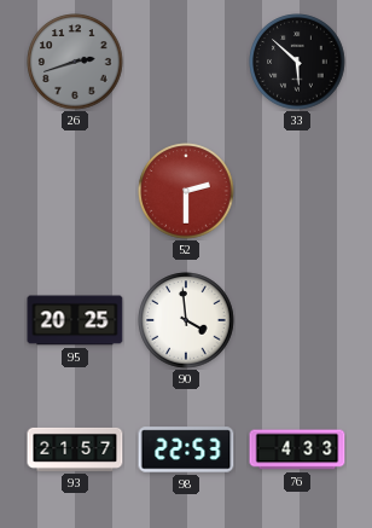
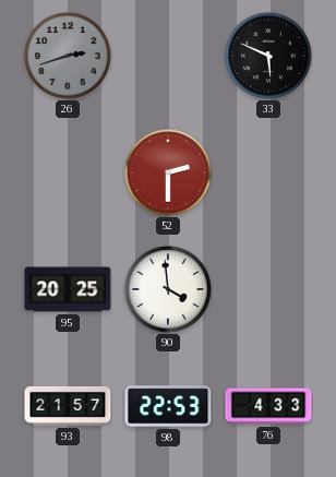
33: 5:52 -> 5:49
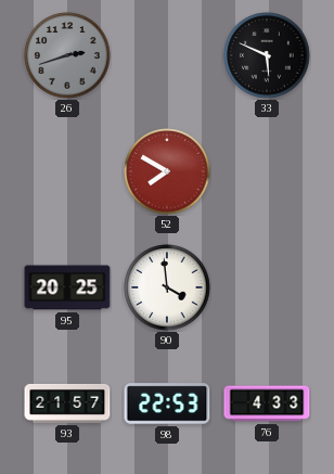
52: 2:30 -> 7:50
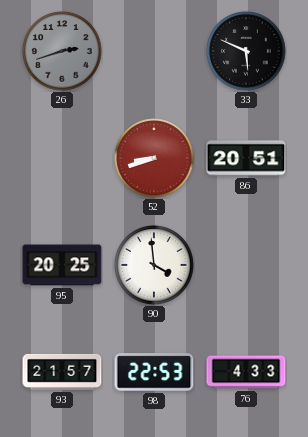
52: 7:50 -> 8:42
86: none -> 20:51
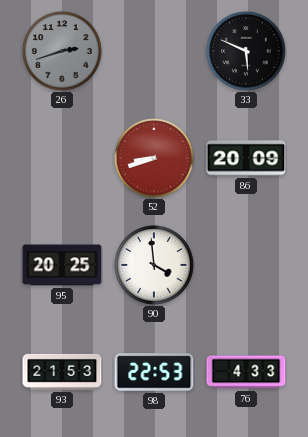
86: 20:51 -> 20:09
93: 21:57 -> 21:53
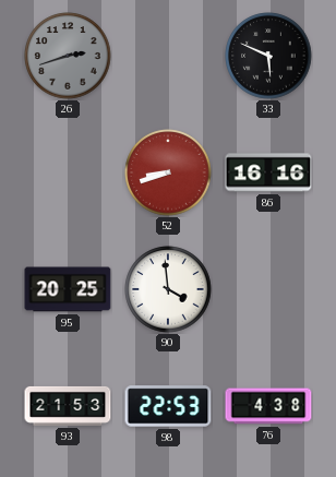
86: 20:09 -> 16:16
76: 4:33 -> 4:38
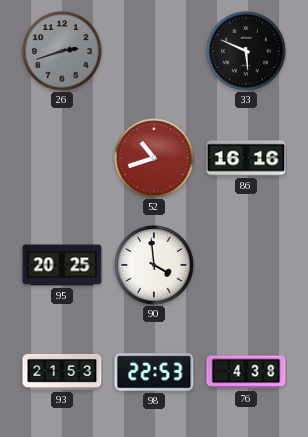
52: 8:42 -> 10:42
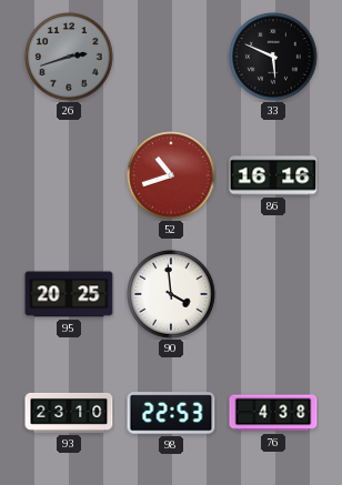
93: 21:53 -> 23:10
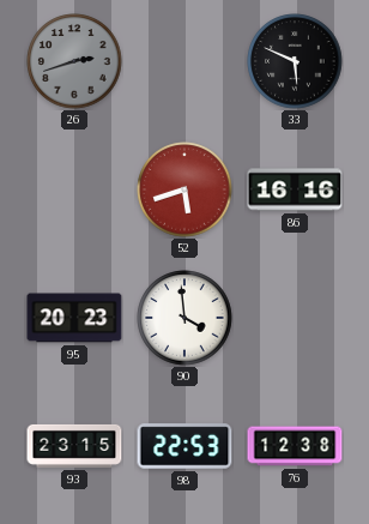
52: 10:42 -> 5:42
95: 20:25 -> 20:23
93: 23:10 -> 23:15
76: 4:38 -> 12:38
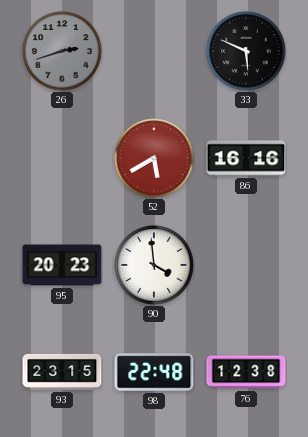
52: 5:42 -> 5:40
98: 22:53 -> 22:48
